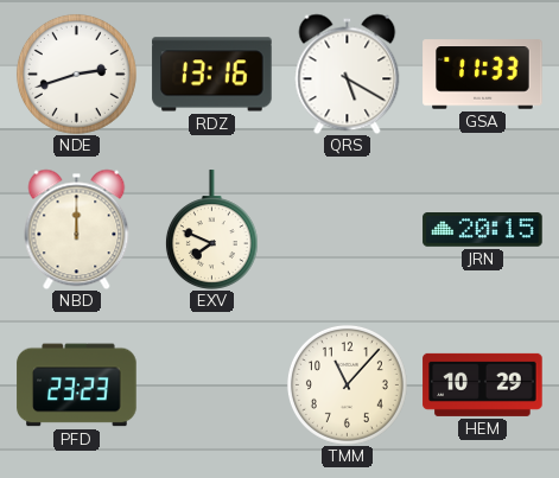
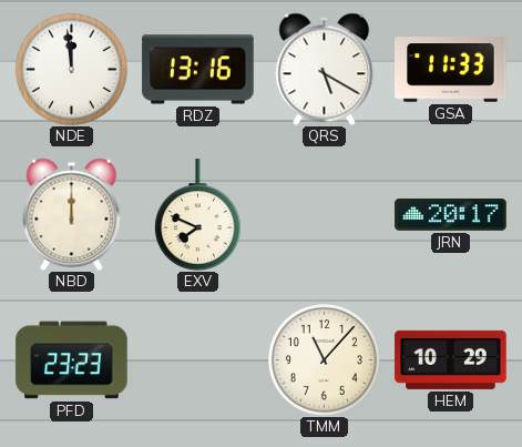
NDE: 2:42 -> 11:59
JRN: 20:15 -> 20:17
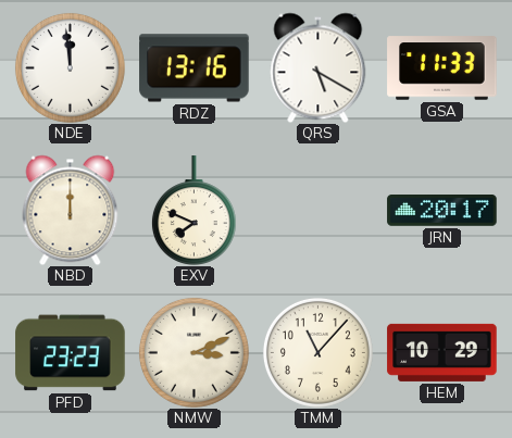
NMW: none -> 3:11
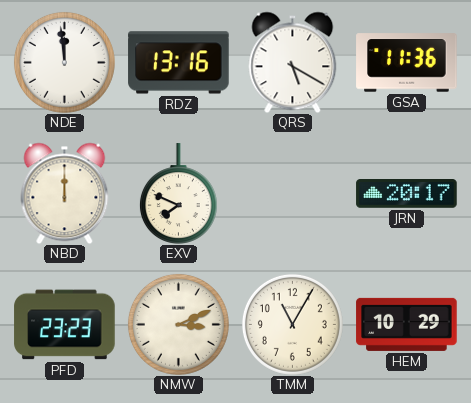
GSA: 11:33 -> 11:36
TMM: 11:07 -> 11:05
